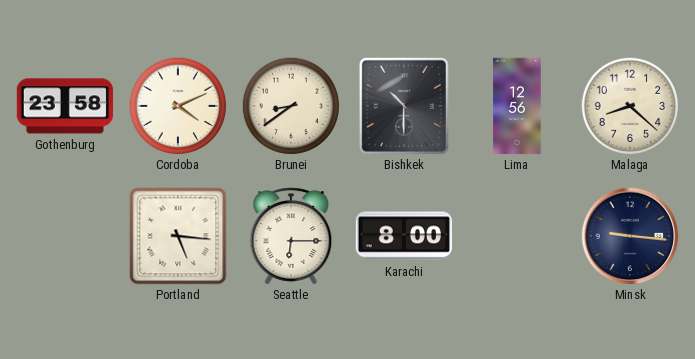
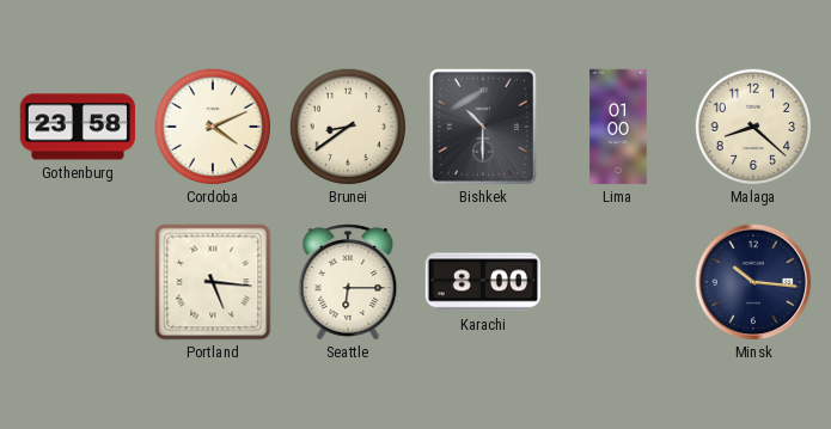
Lima: 12:56 -> 01:00
Minsk: 9:16 -> 10:16
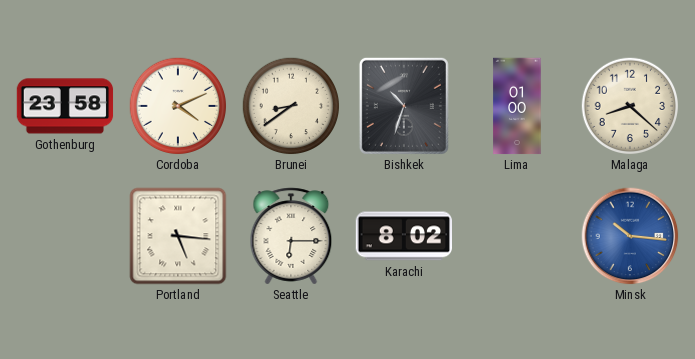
Bishkek: 10:30 -> 10:33
Karachi: 8:00 -> 8:02
Minsk dial: navy -> blue
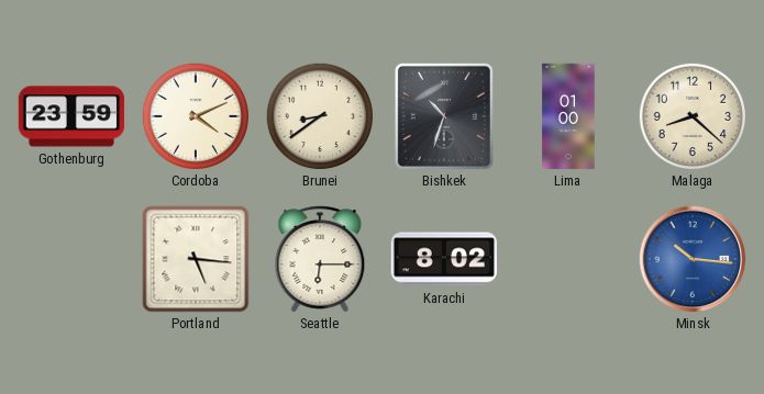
Gothenburg: 23:58 -> 23:59
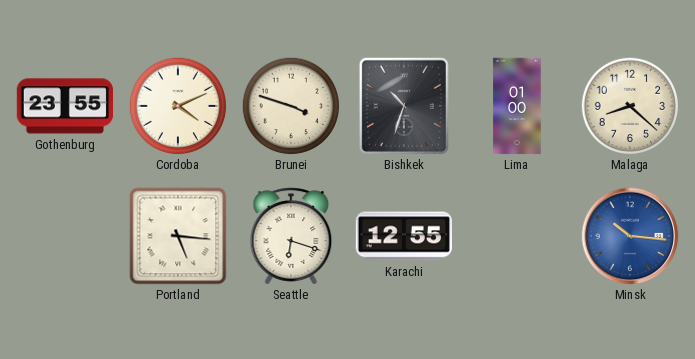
Gothenburg: 23:59 -> 23:55
Brunei: 8:39 -> 3:48
Seattle: 6:15 -> 6:18
Karachi: 8:02 -> 12:55
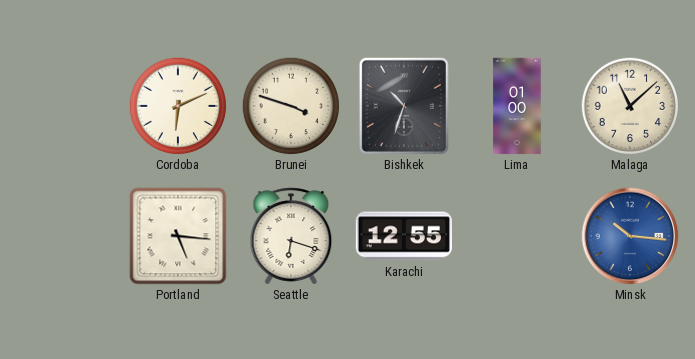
Gothenburg: 23:55 -> none
Cordoba: 4:11 -> 6:11
Malaga: 8:22 -> 11:08
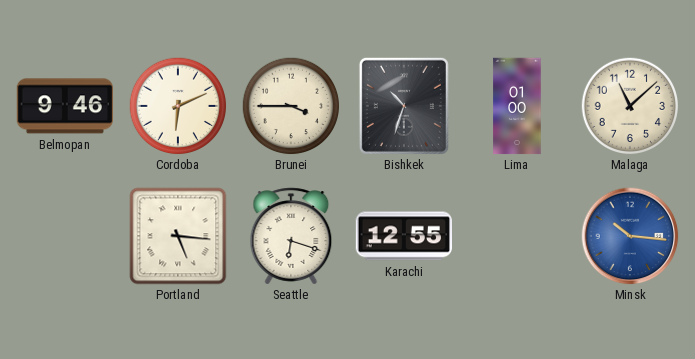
Belmopan: none -> 9:46
Brunei: 3:48 -> 3:45
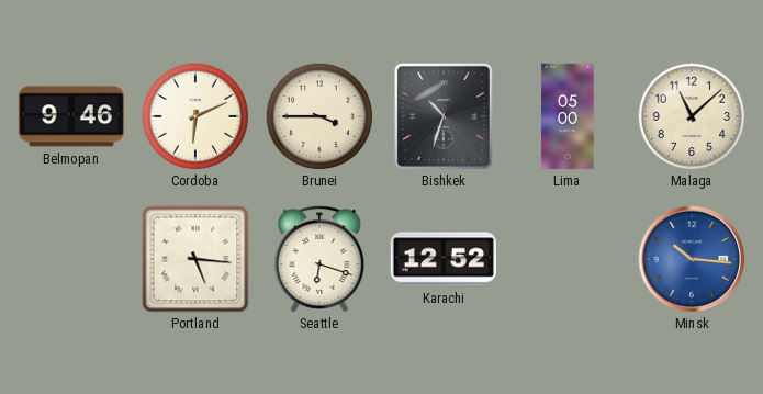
Lima: 01:00 -> 05:00
Karachi: 12:55 -> 12:52
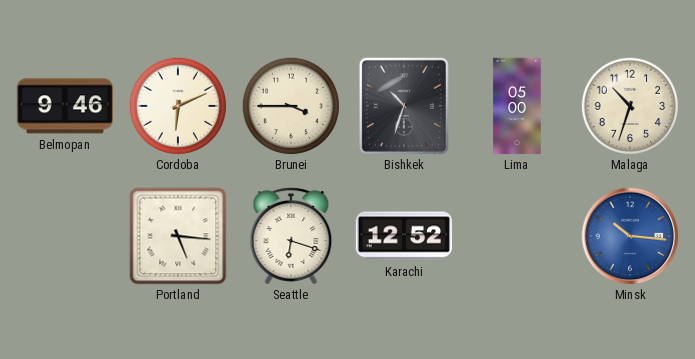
Malaga: 11:08 -> 10:33
